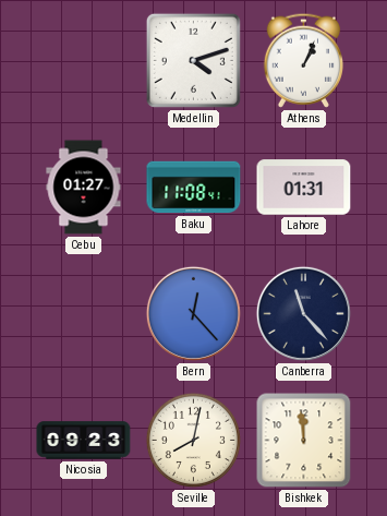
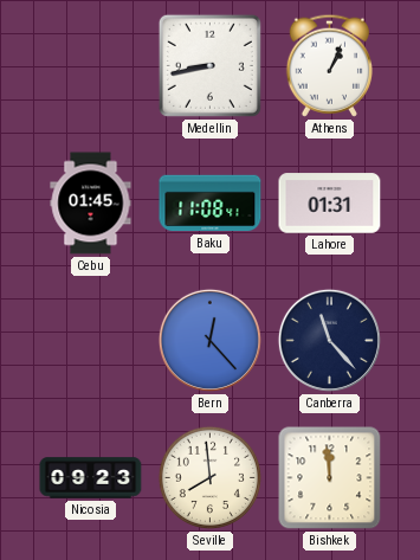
Medellin: 4:12 -> 8:43
Cebu: 01:27 -> 01:45
Seville: 8:02 -> 7:59
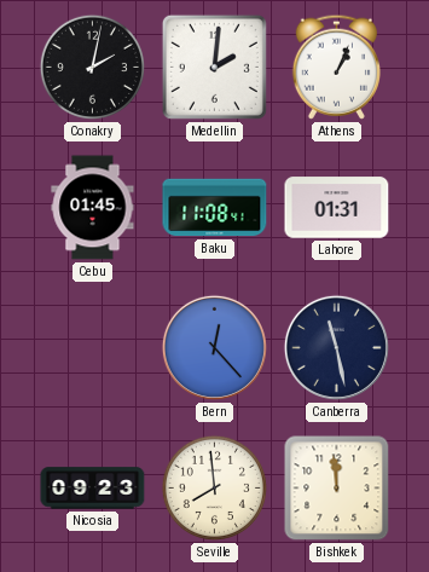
Conakry: none -> 2:02
Medellin: 8:43 -> 2:01
Canberra: 11:23 -> 11:28
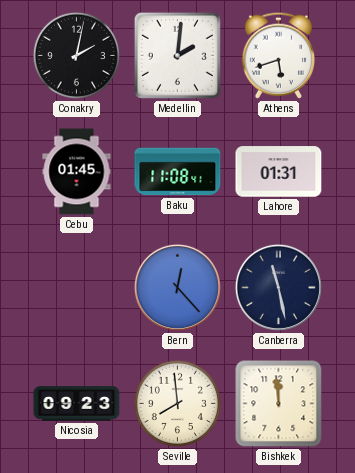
Athens: 1:04 -> 5:42
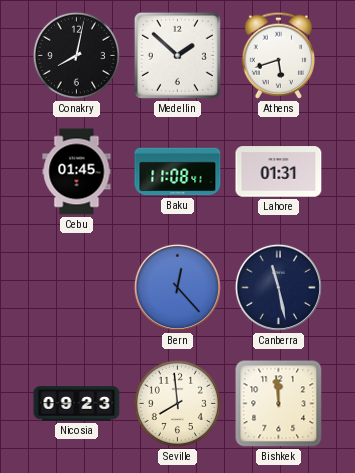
Conakry: 2:02 -> 8:02
Medellin: 2:01 -> 1:52
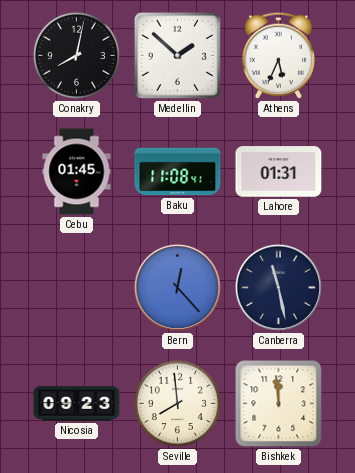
Athens: 5:42 -> 5:34
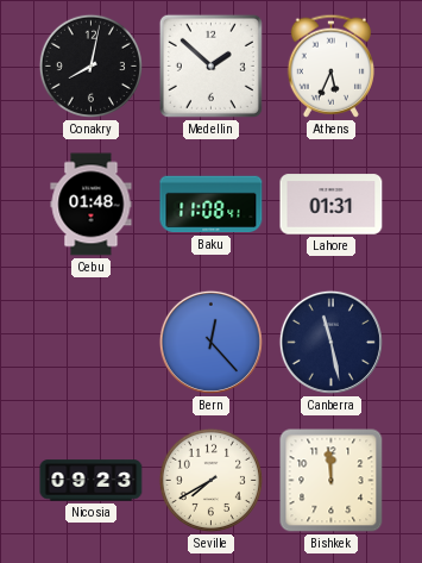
Cebu: 01:45 -> 01:48
Seville: 7:59 -> 7:40
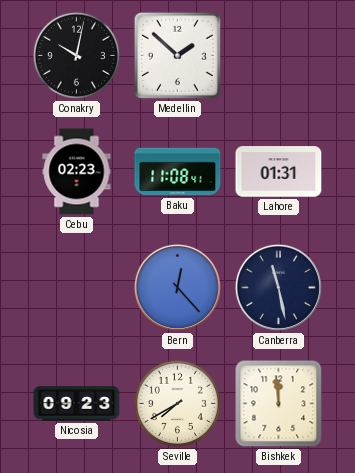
Conakry: 8:02 -> 10:02
Athens: 5:34 -> none
Cebu: 01:48 -> 02:23
